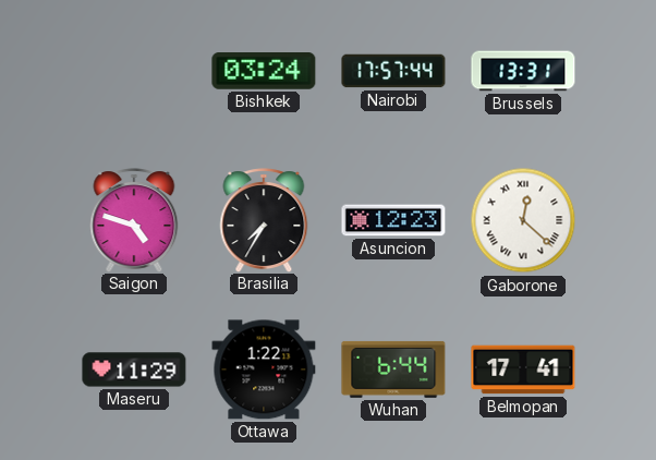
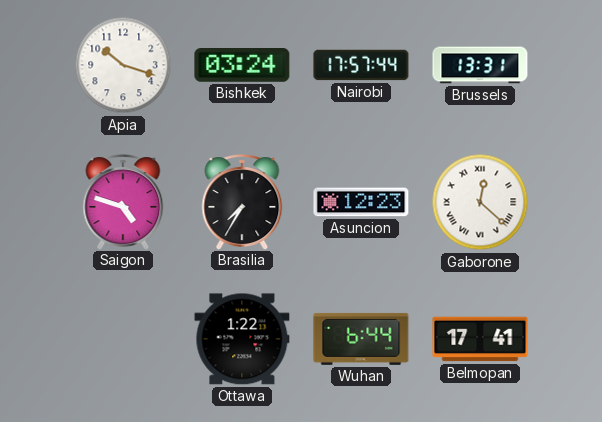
Apia: none -> 10:18
Maseru: 11:29 -> none
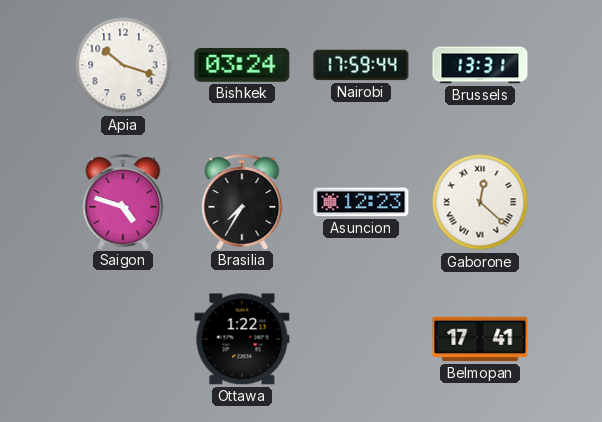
Nairobi: 17:57 -> 17:59
Wuhan: 6:44 -> none
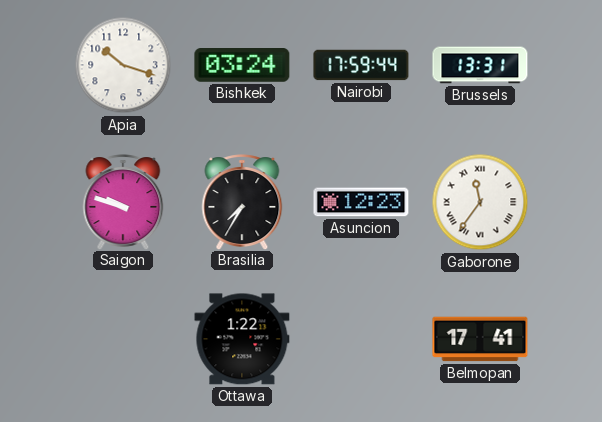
Saigon: 4:48 -> 9:48
Gaborone: 12:22 -> 11:36
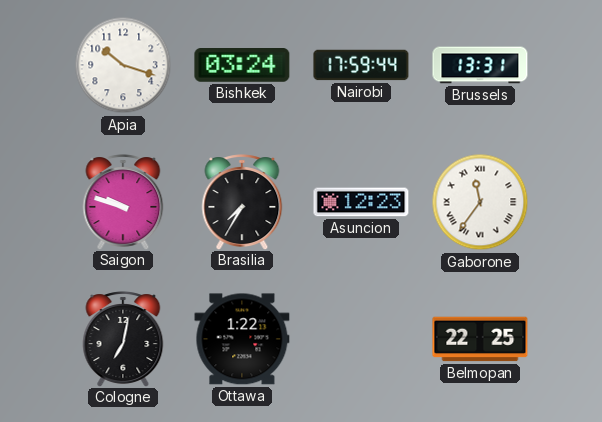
Cologne: none -> 7:02
Belmopan: 17:41 -> 22:25
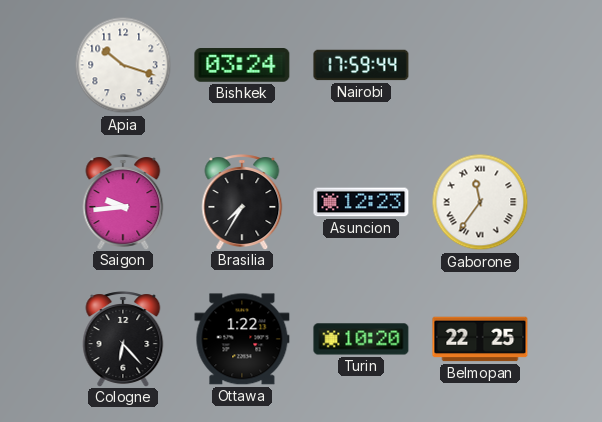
Brussels: 13:31 -> none
Saigon: 9:48 -> 9:44
Cologne: 7:02 -> 6:23
Turin: none -> 10:20
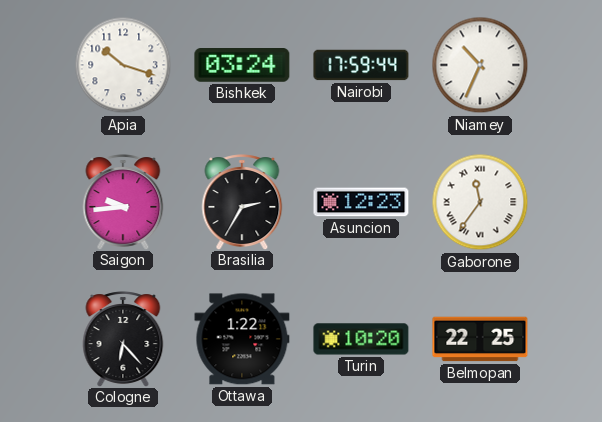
Niamey: none -> 10:34
Brasilia: 7:35 -> 2:35
